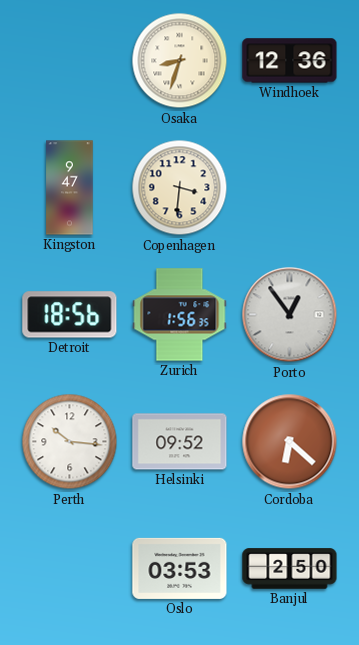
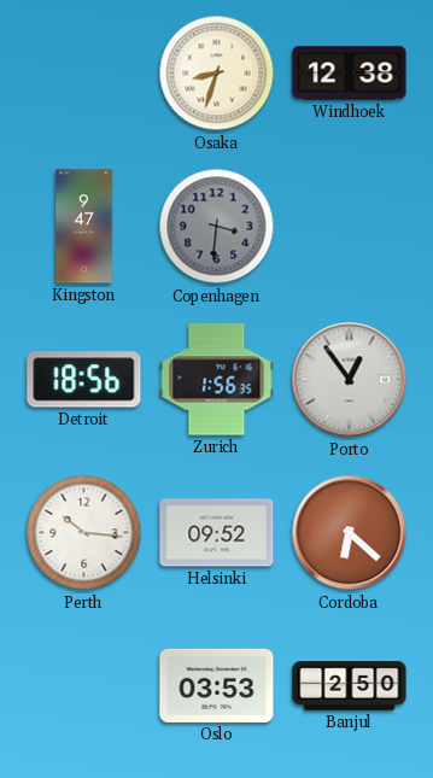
Windhoek: 12:36 -> 12:38
Copenhagen dial: cream -> grey
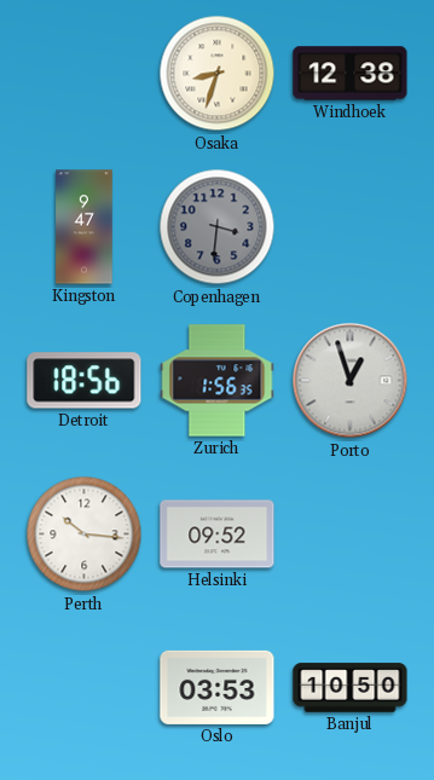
Porto: 12:54 -> 12:57
Cordoba: 6:22 -> none
Banjul: 2:50 -> 10:50
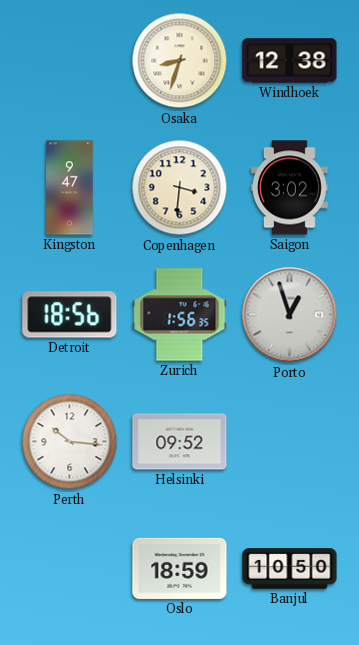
Copenhagen dial: grey -> cream
Saigon: none -> 3:02
Oslo: 03:53 -> 18:59
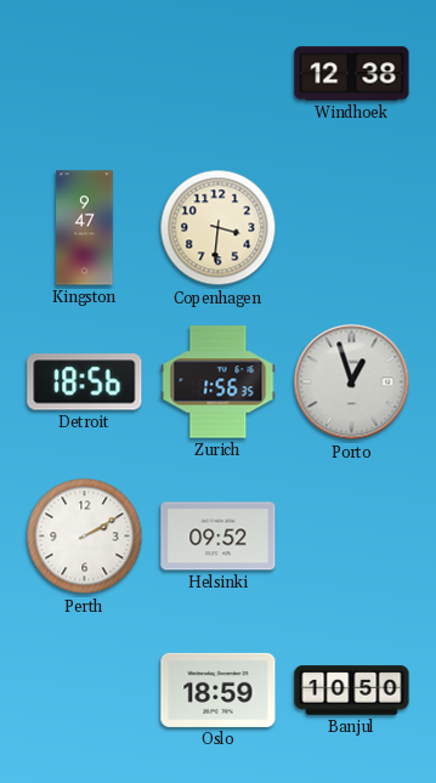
Osaka: 8:33 -> none
Saigon: 3:02 -> none
Perth: 10:16 -> 2:10
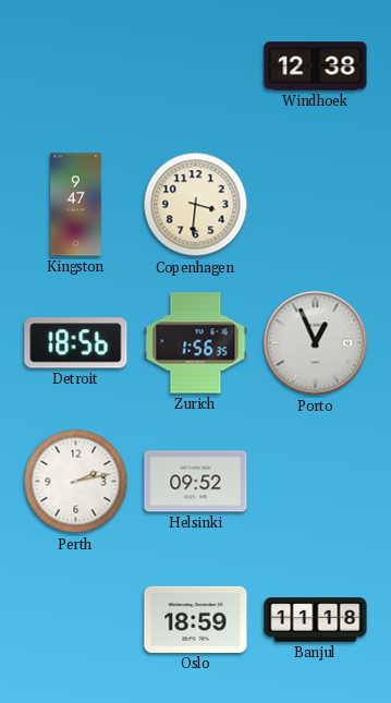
Porto: 12:57 -> 12:56
Perth: 2:10 -> 2:13
Banjul: 10:50 -> 11:18
